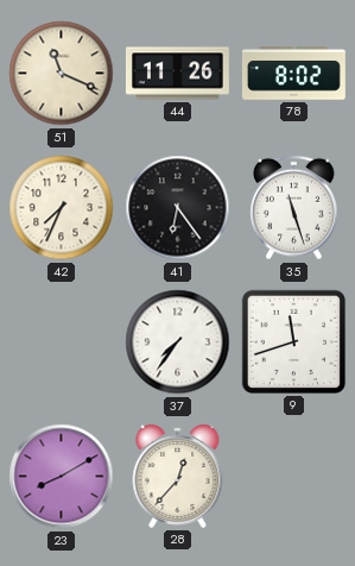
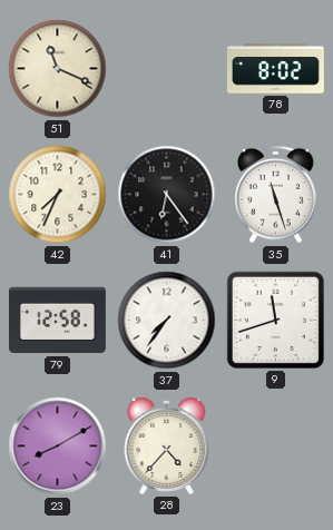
44: 11:26 -> none
79: none -> 12:58
28: 12:37 -> 4:37
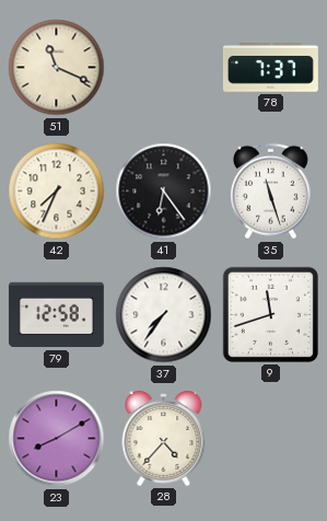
78: 8:02 -> 7:37
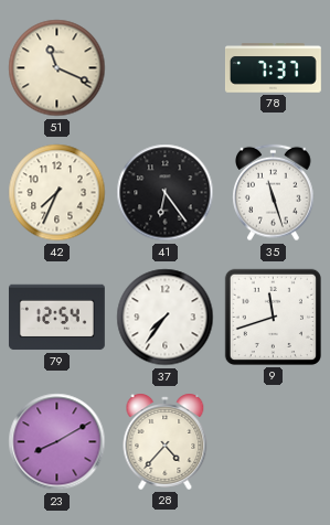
79: 12:58 -> 12:54
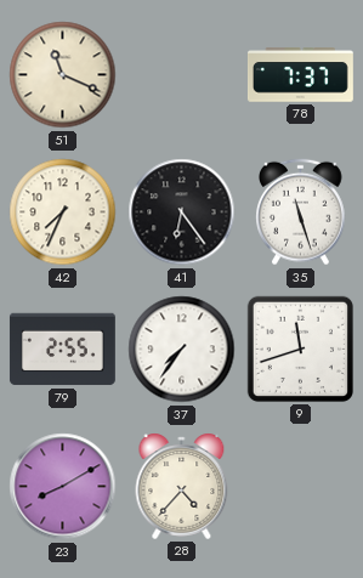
79: 12:54 -> 2:55
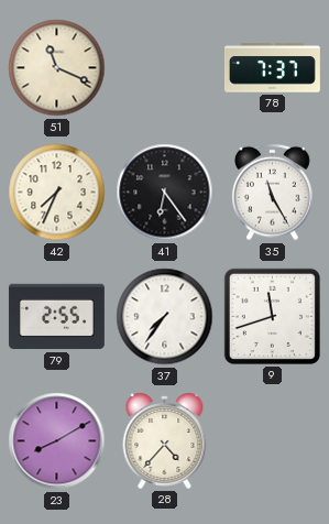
35: 11:27 -> 11:25
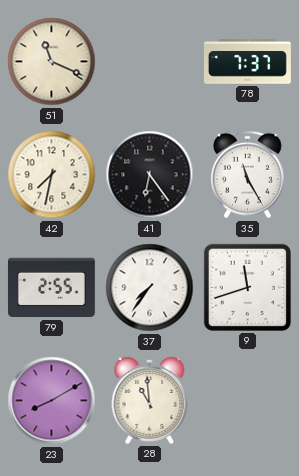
42: 7:34 -> 7:32
28: 4:37 -> 10:59
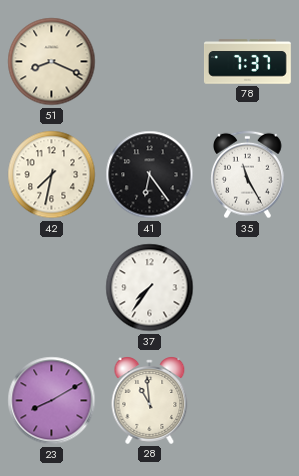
51: 11:19 -> 8:19
79: 2:55 -> none
9: 11:42 -> none
